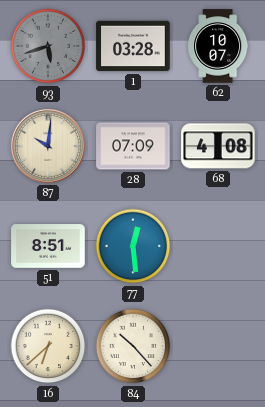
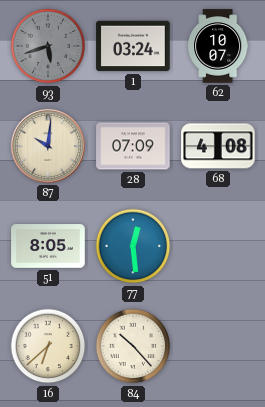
1: 03:28 -> 03:24
51: 8:51 -> 8:05
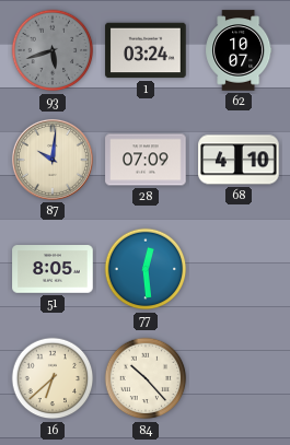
68: 4:08 -> 4:10
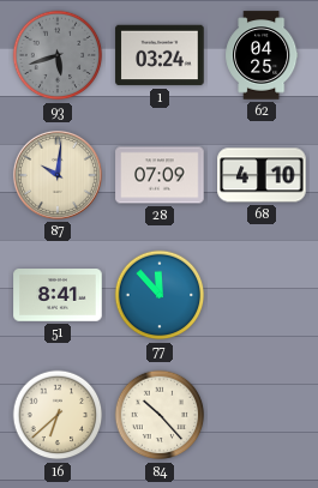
62: 10:07 -> 04:25
51: 8:05 -> 8:41
77: 12:29 -> 11:53
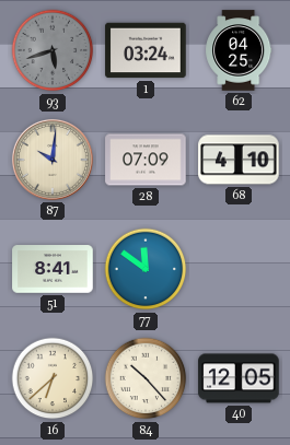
77: 11:53 -> 11:51
40: none -> 12:05
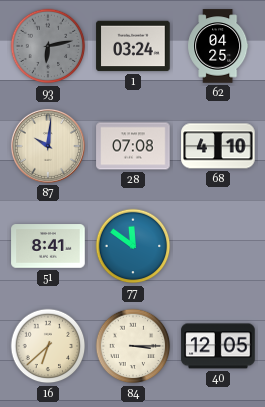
93: 5:42 -> 6:13
28: 07:09 -> 07:08
84: 10:23 -> 3:15
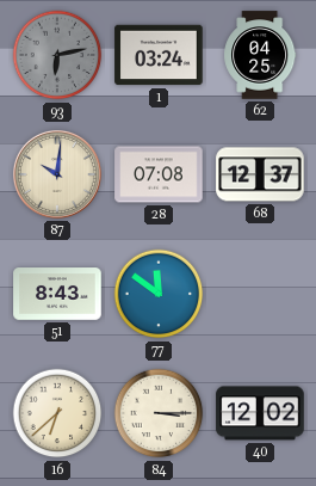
68: 4:10 -> 12:37
51: 8:41 -> 8:43
40: 12:05 -> 12:02
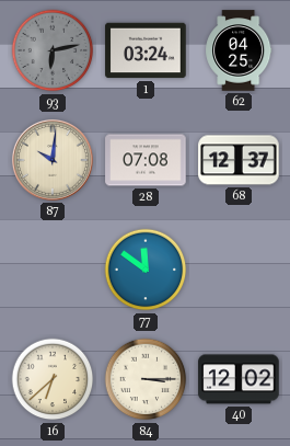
51: 8:43 -> none
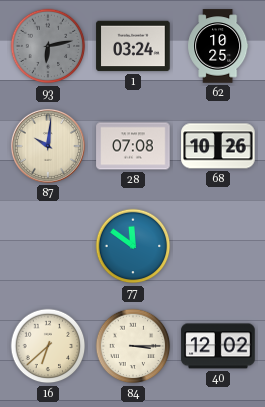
62: 04:25 -> 10:25
68: 12:37 -> 10:26
